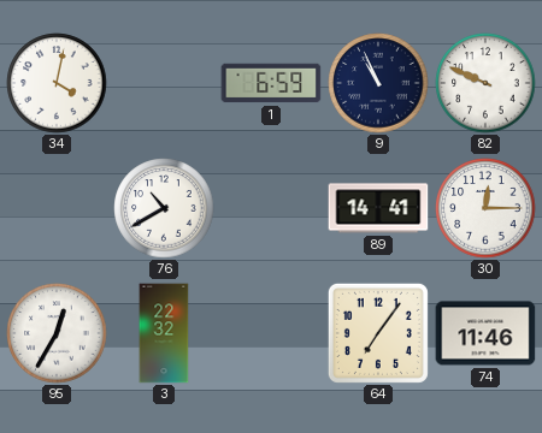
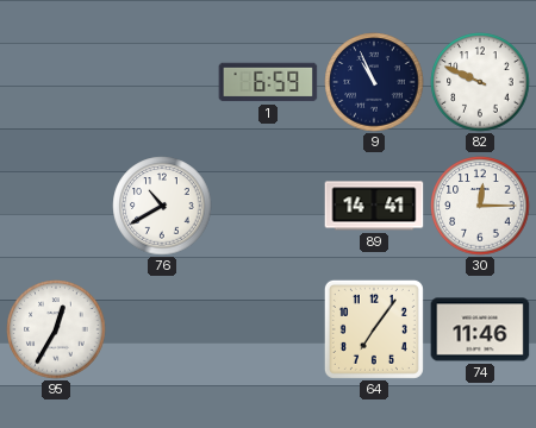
34: 4:02 -> none
3: 22:32 -> none
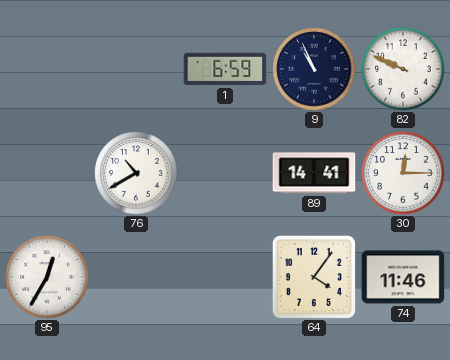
64: 7:06 -> 4:06
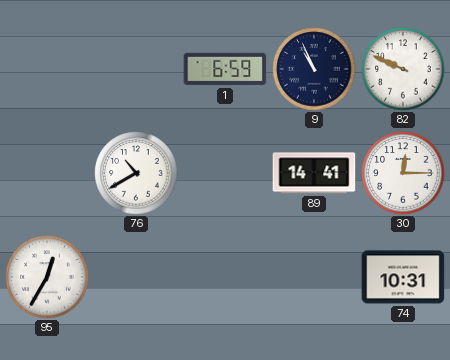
64: 4:06 -> none
74: 11:46 -> 10:31
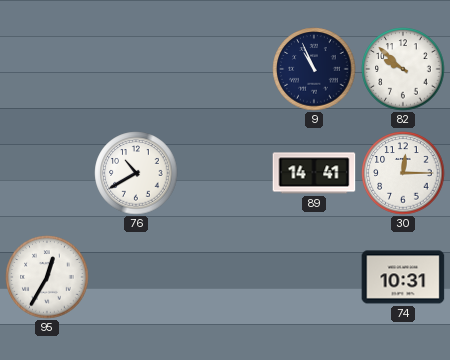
1: 6:59 -> none
82: 9:49 -> 9:52
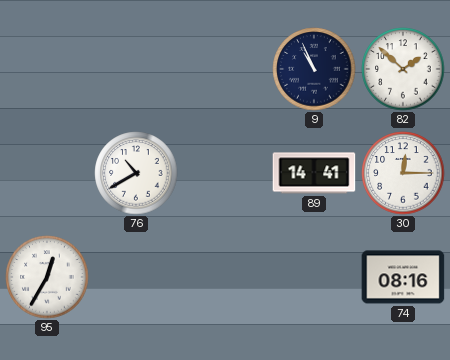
82: 9:52 -> 1:52
74: 10:31 -> 08:16
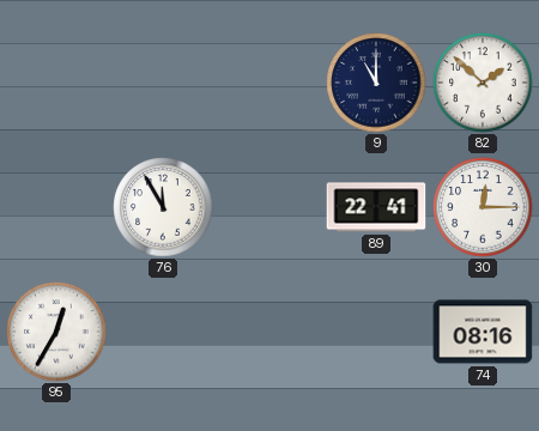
9: 10:56 -> 11:00
76: 10:40 -> 11:55
89: 14:41 -> 22:41
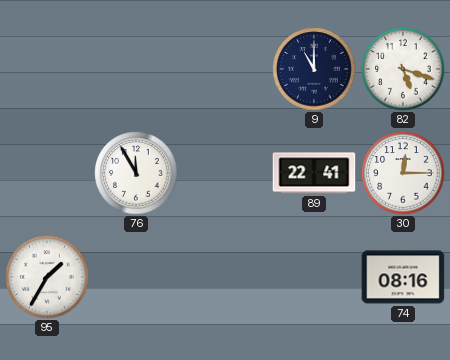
82: 1:52 -> 5:18
95: 12:35 -> 1:35
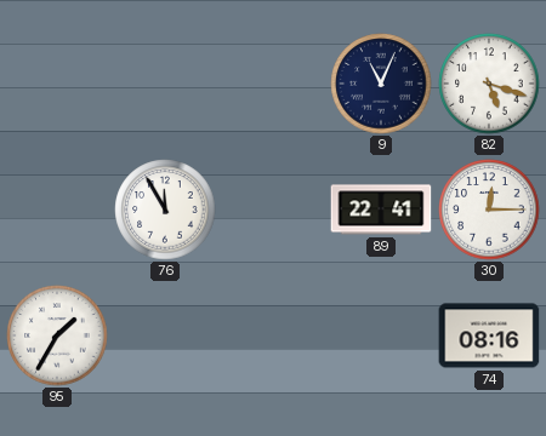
9: 11:00 -> 11:04
